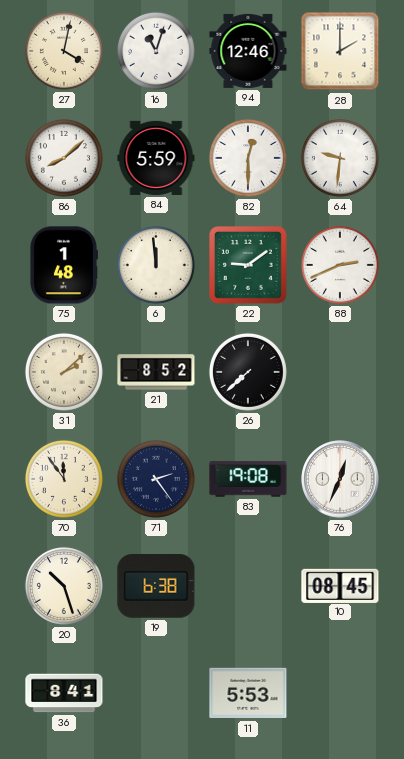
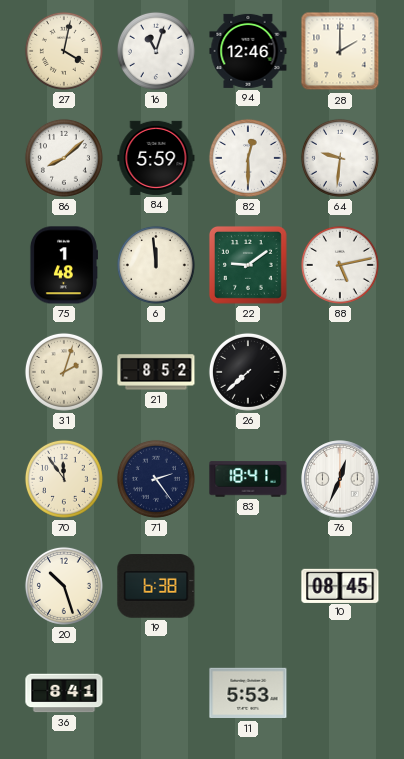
88: 2:41 -> 5:13
31: 2:08 -> 2:03
83: 19:08 -> 18:41
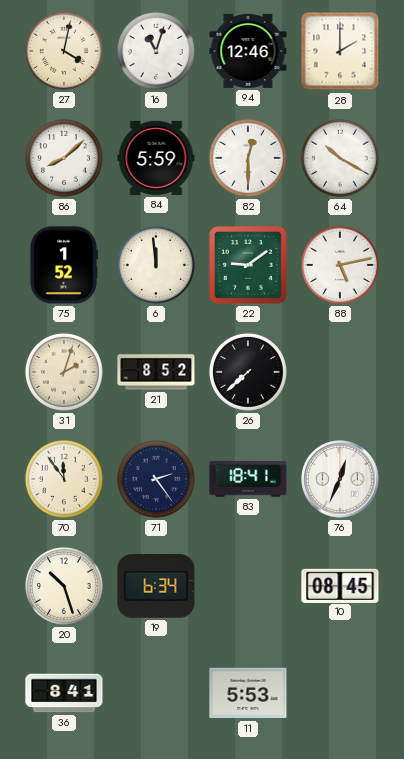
64: 9:31 -> 10:20
75: 1:48 -> 1:52
19: 6:38 -> 6:34
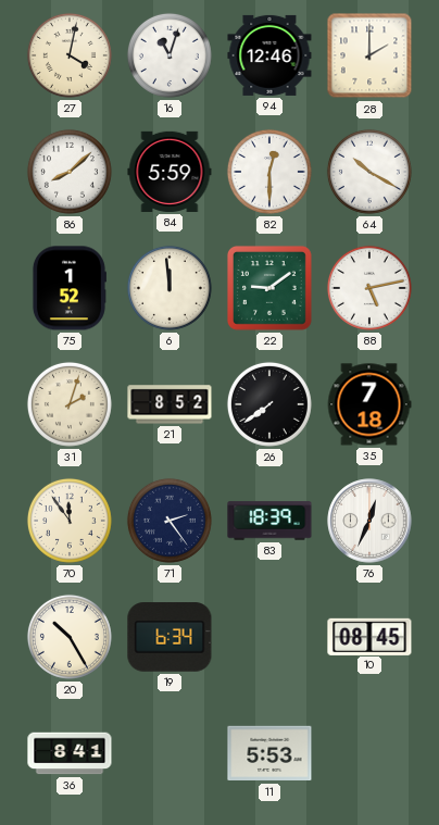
26: 7:38 -> 7:39
35: none -> 7:18
83: 18:41 -> 18:39
20: 10:27 -> 10:25
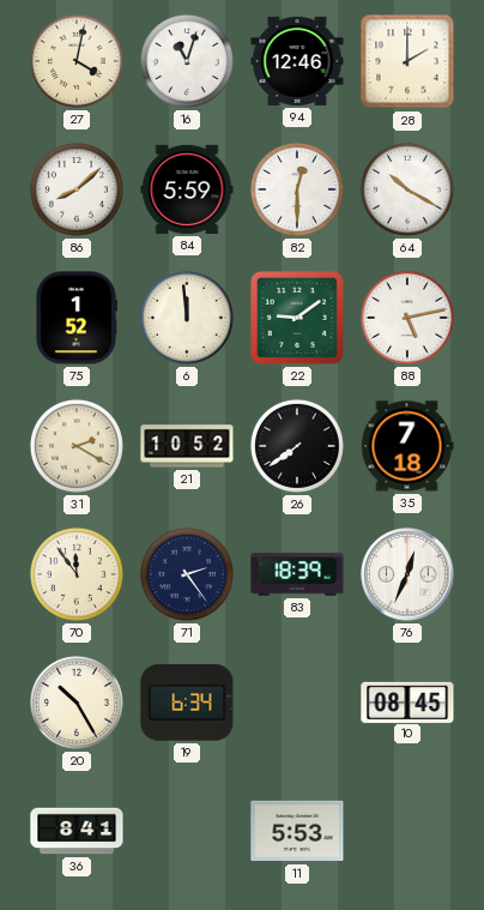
31: 2:03 -> 2:20
21: 8:52 -> 10:52
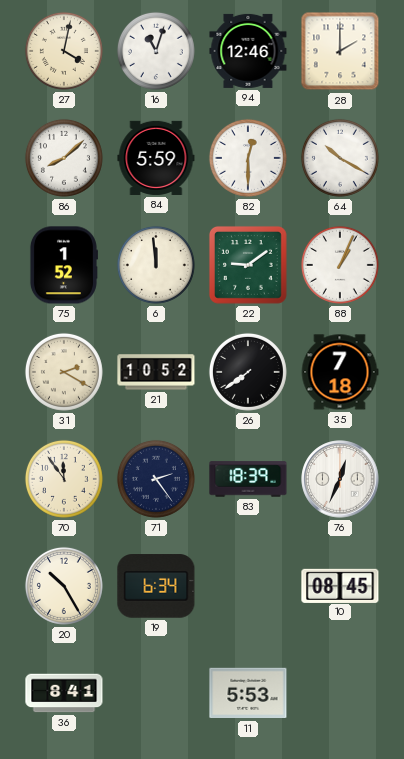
88: 5:13 -> 1:04
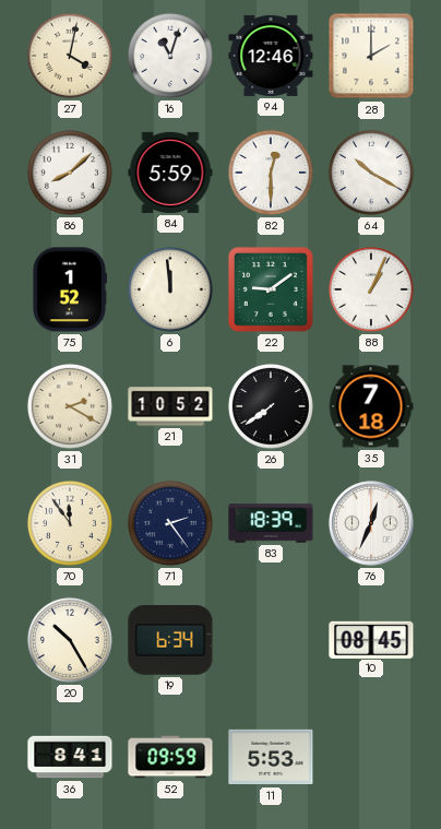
52: none -> 09:59
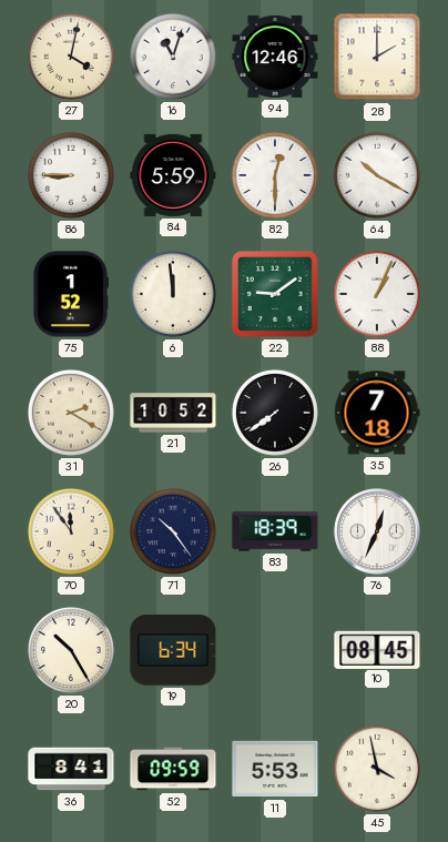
86: 8:08 -> 8:45
71: 2:24 -> 10:24
45: none -> 3:58
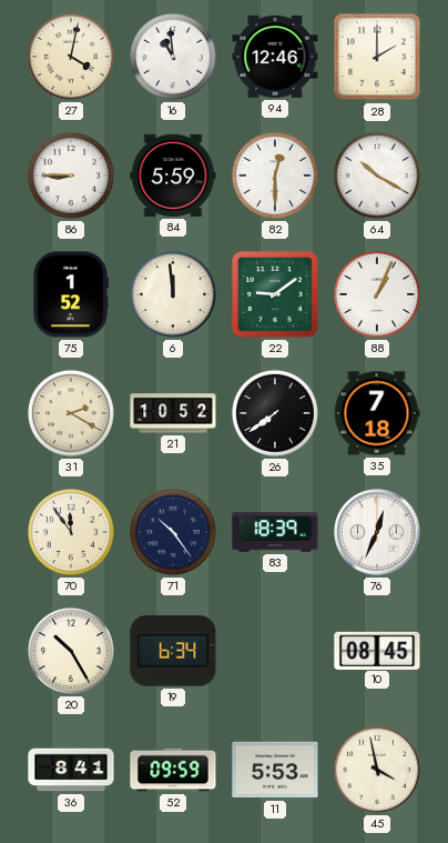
16: 11:03 -> 10:59
